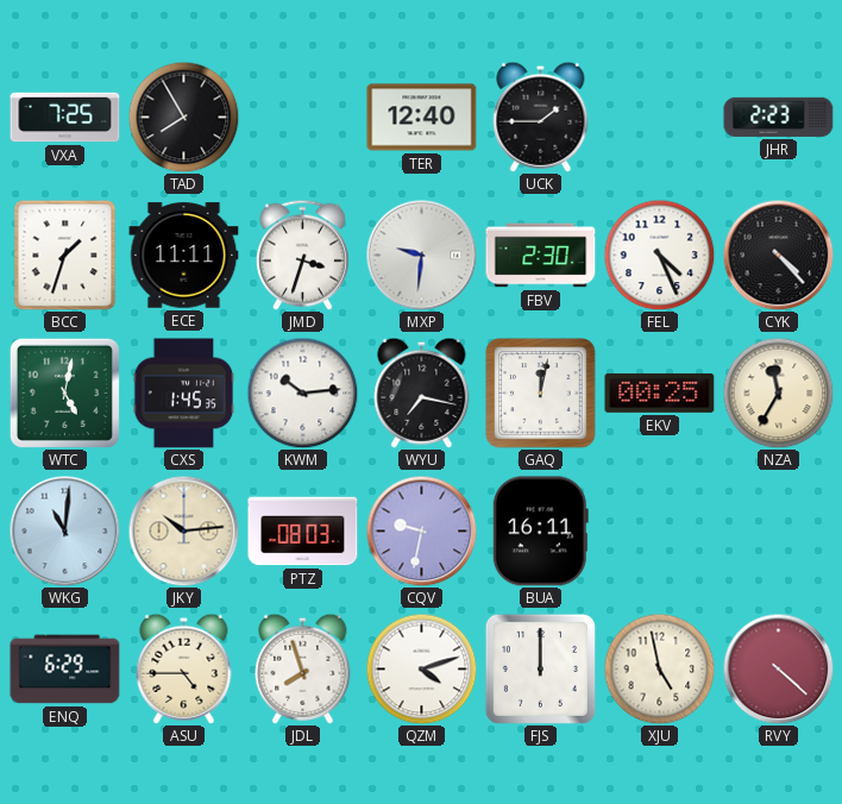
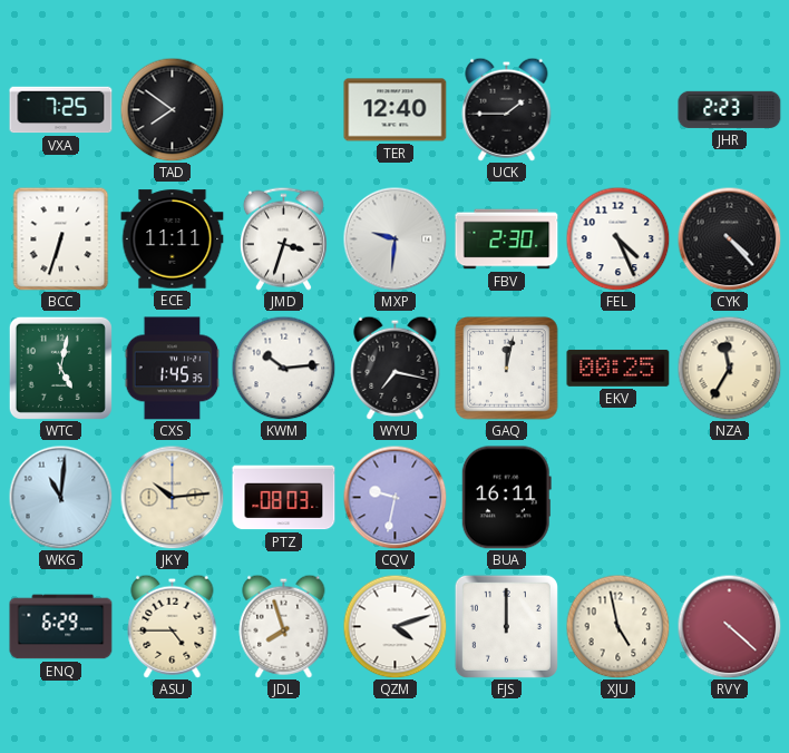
TAD: 7:55 -> 7:51
BCC: 1:33 -> 6:33
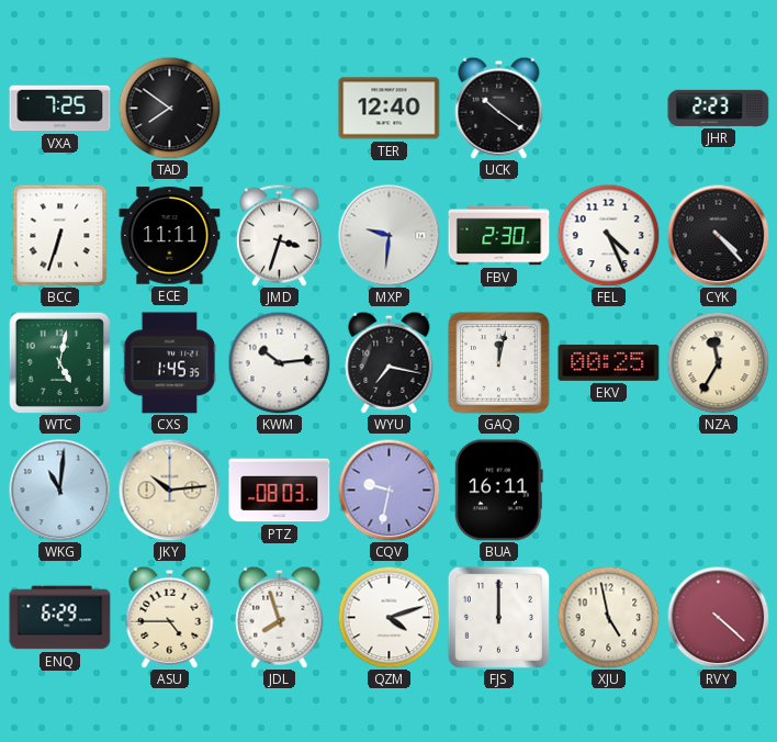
UCK: 1:45 -> 10:21
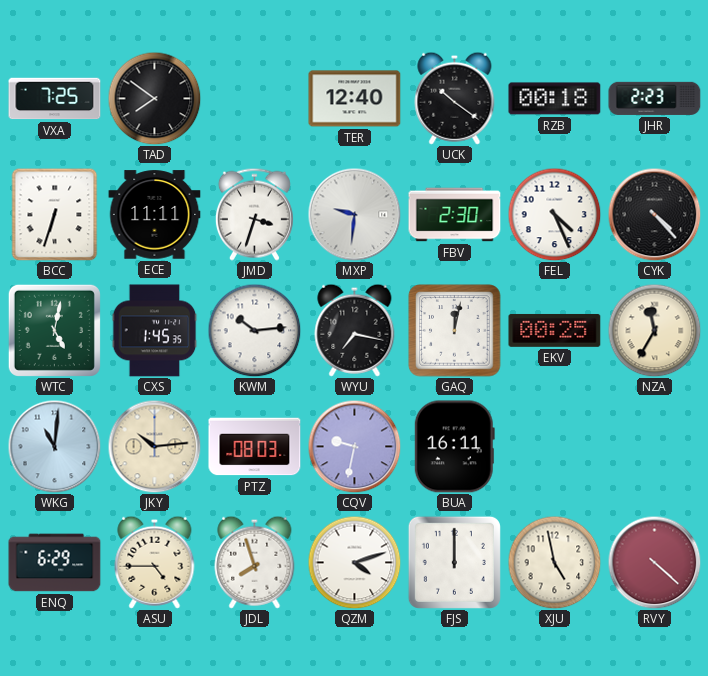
RZB: none -> 00:18
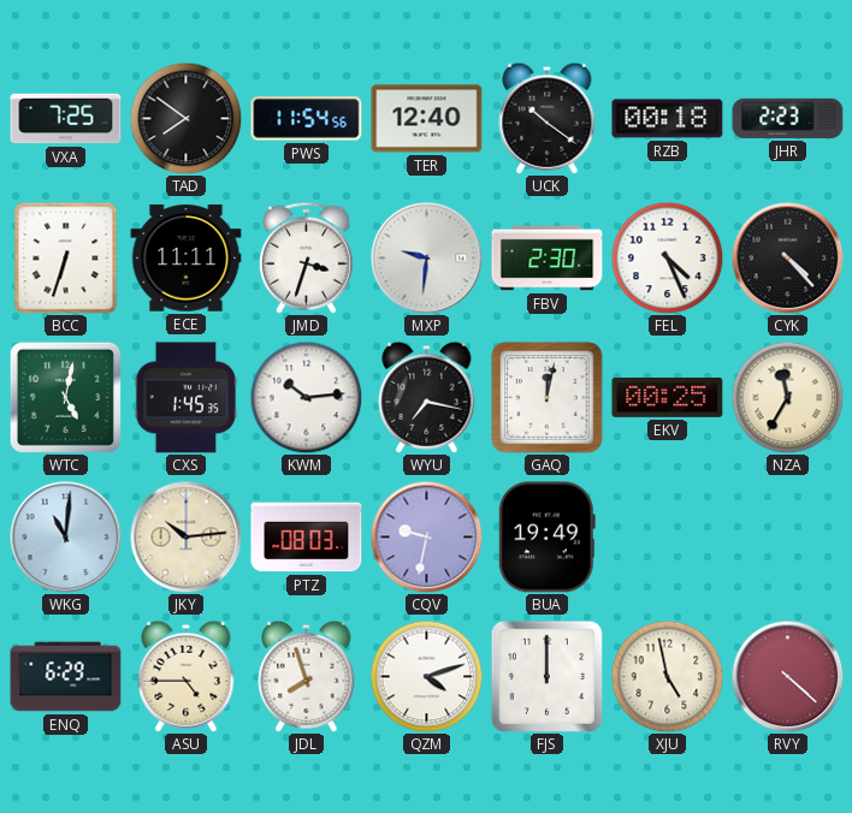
PWS: none -> 11:54
BUA: 16:11 -> 19:49
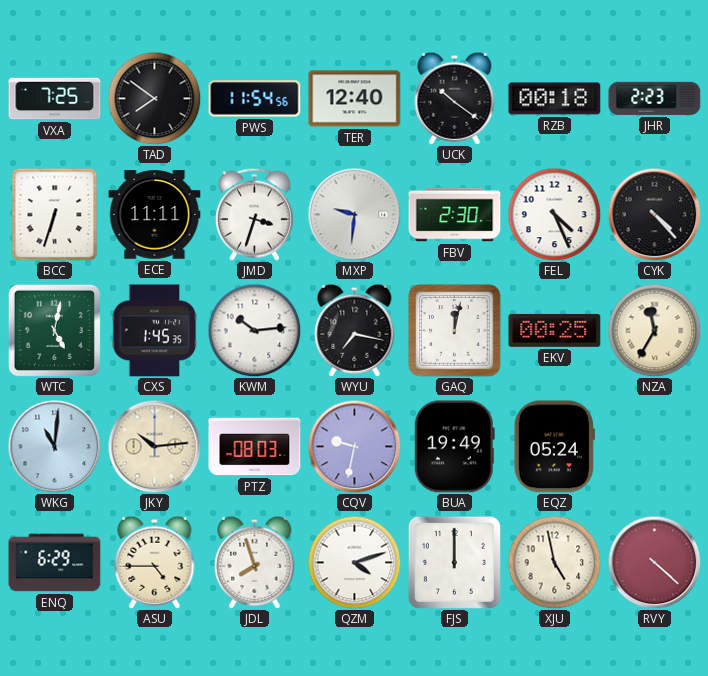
EQZ: none -> 05:24
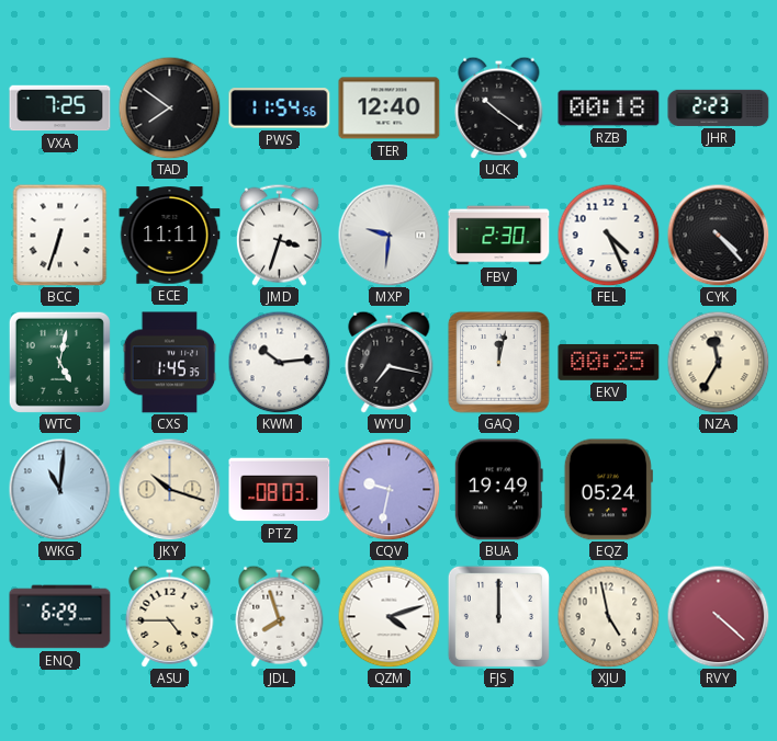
JKY: 10:14 -> 10:18
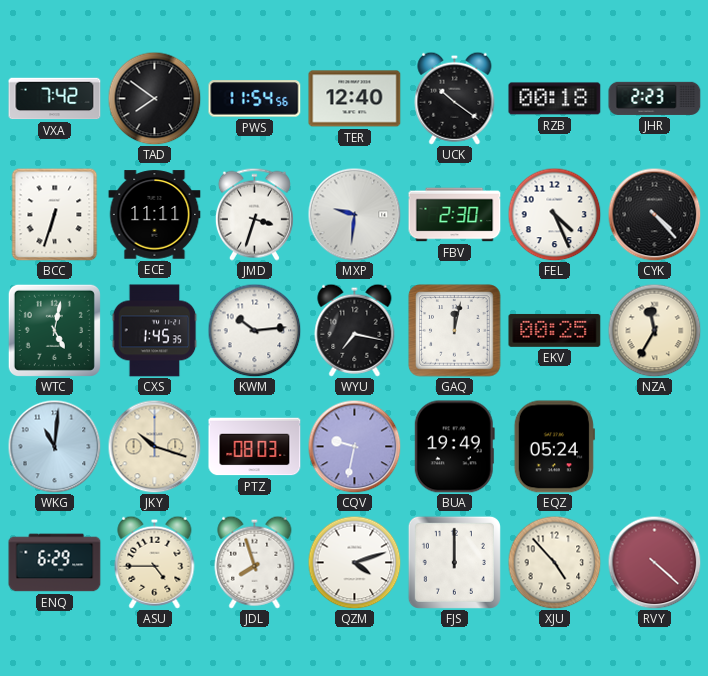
VXA: 7:25 -> 7:42
XJU: 4:58 -> 4:53
